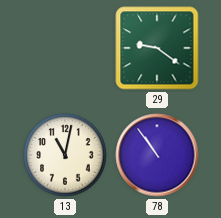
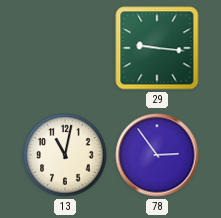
29: 9:21 -> 9:16
78: 10:54 -> 2:54
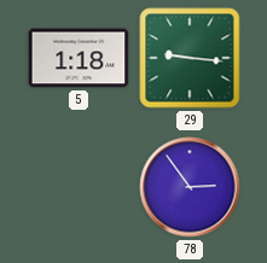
5: none -> 1:18
13: 11:02 -> none
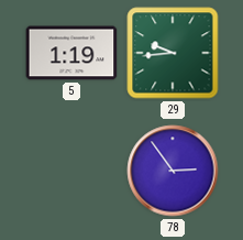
5: 1:18 -> 1:19
29: 9:16 -> 9:44
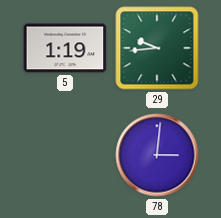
78: 2:54 -> 3:01
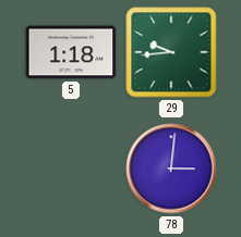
5: 1:19 -> 1:18
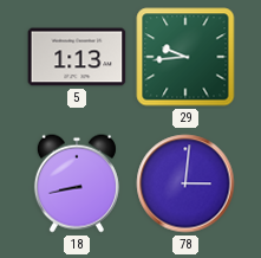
5: 1:18 -> 1:13
18: none -> 8:43
